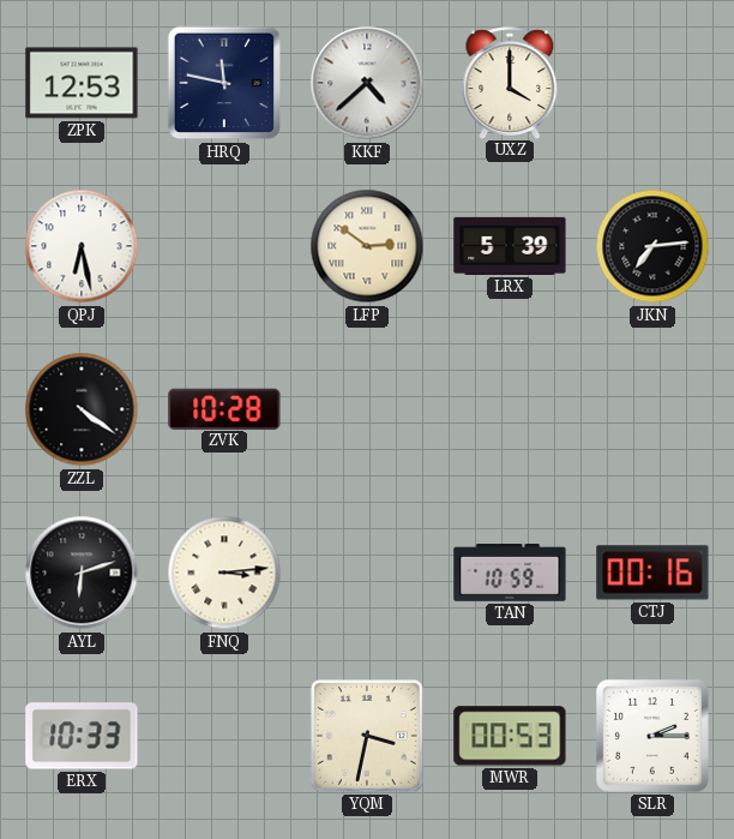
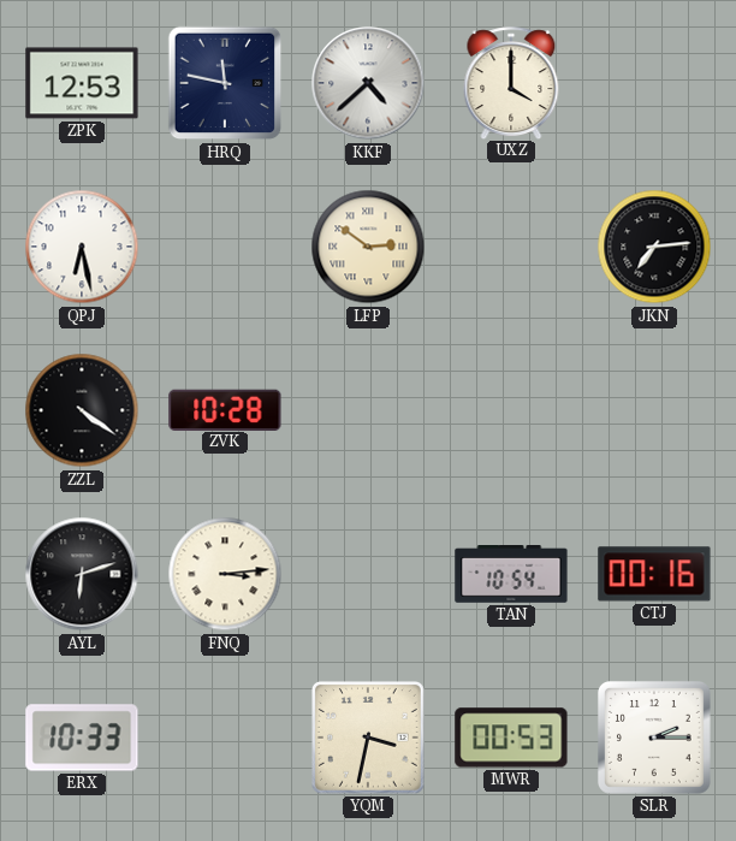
LRX: 5:39 -> none
TAN: 10:59 -> 10:54
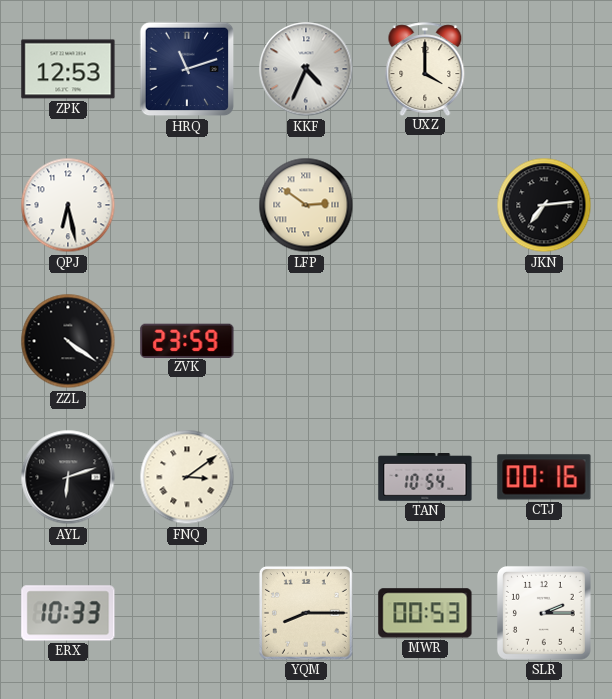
HRQ: 11:47 -> 11:12
KKF: 4:38 -> 4:34
ZVK: 10:28 -> 23:59
FNQ: 3:14 -> 3:09
YQM: 3:32 -> 8:15
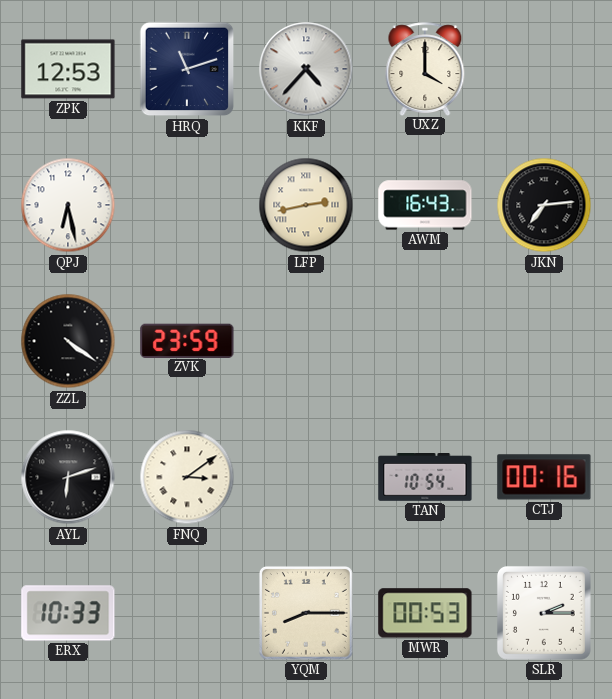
KKF: 4:34 -> 4:37
LFP: 2:51 -> 2:43
AWM: none -> 16:43
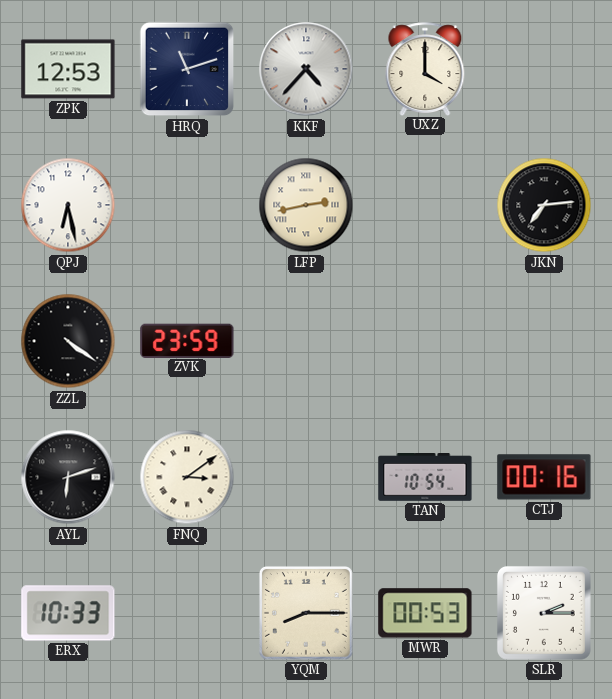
AWM: 16:43 -> none
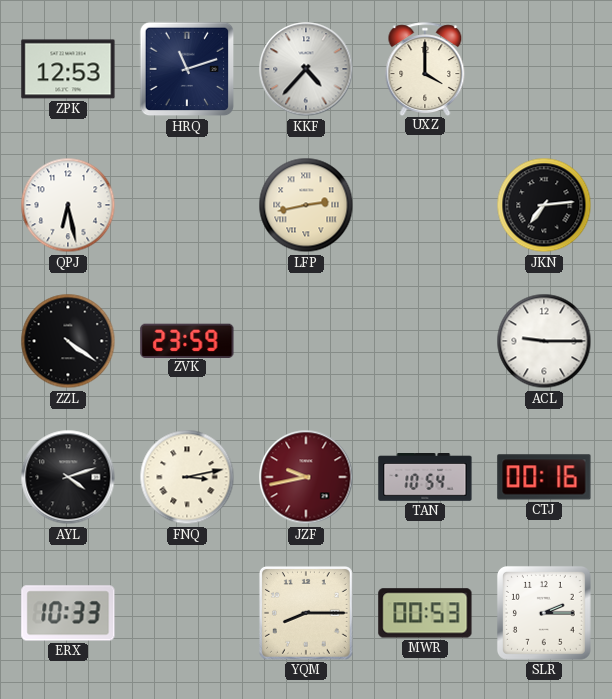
ACL: none -> 9:15
AYL: 6:12 -> 4:12
FNQ: 3:09 -> 3:13
JZF: none -> 9:43
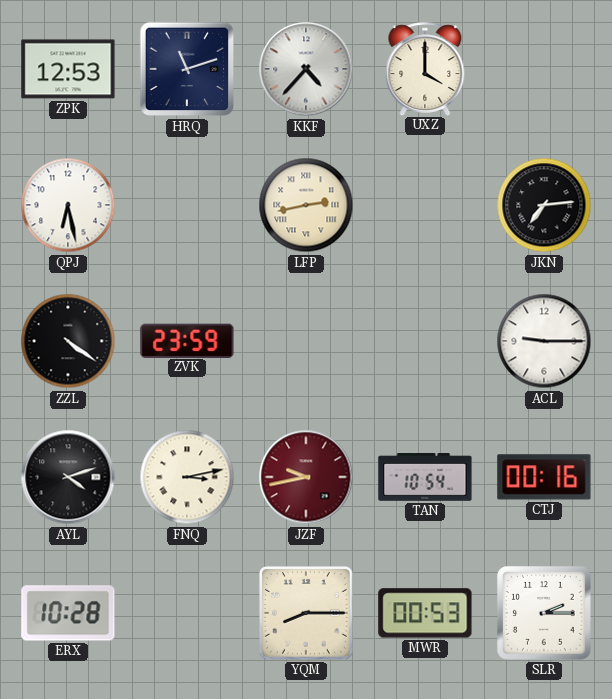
ERX: 10:33 -> 10:28
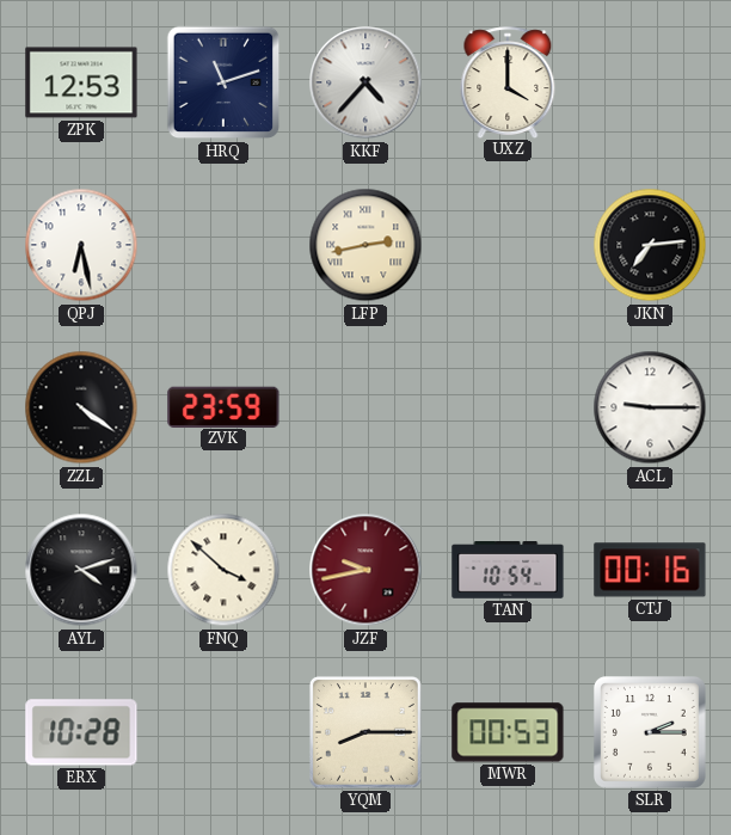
FNQ: 3:13 -> 3:52
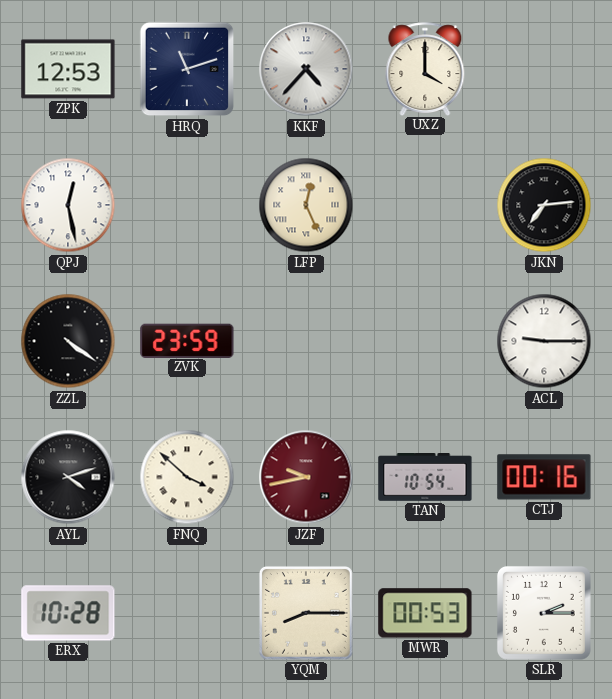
QPJ: 6:28 -> 12:28
LFP: 2:43 -> 12:26
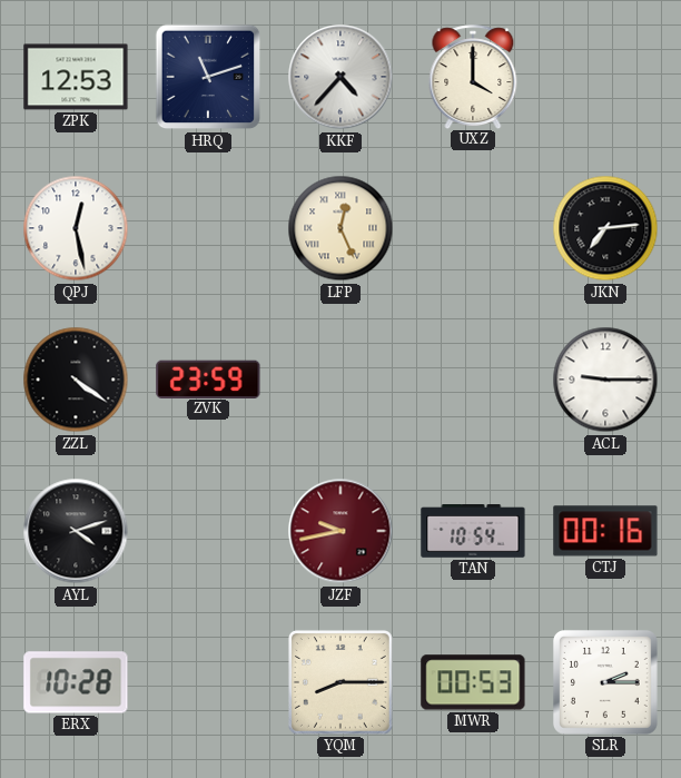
FNQ: 3:52 -> none
